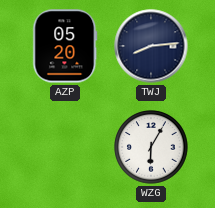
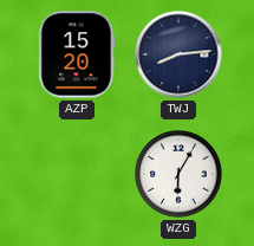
AZP: 05:20 -> 15:20
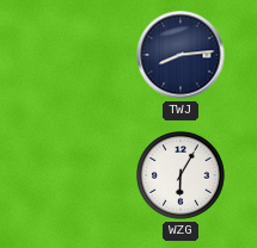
AZP: 15:20 -> none
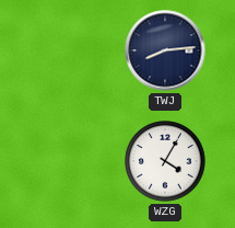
WZG: 6:05 -> 4:05
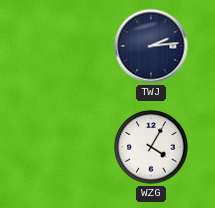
TWJ: 8:14 -> 2:14
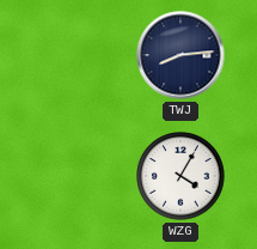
TWJ: 2:14 -> 8:14
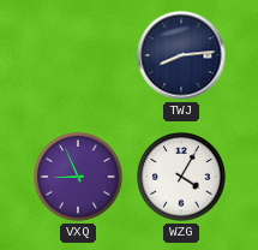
VXQ: none -> 8:56
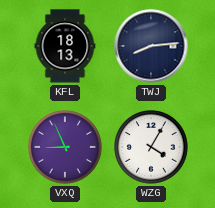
KFL: none -> 18:13
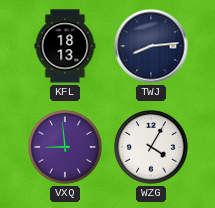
VXQ: 8:56 -> 8:59
